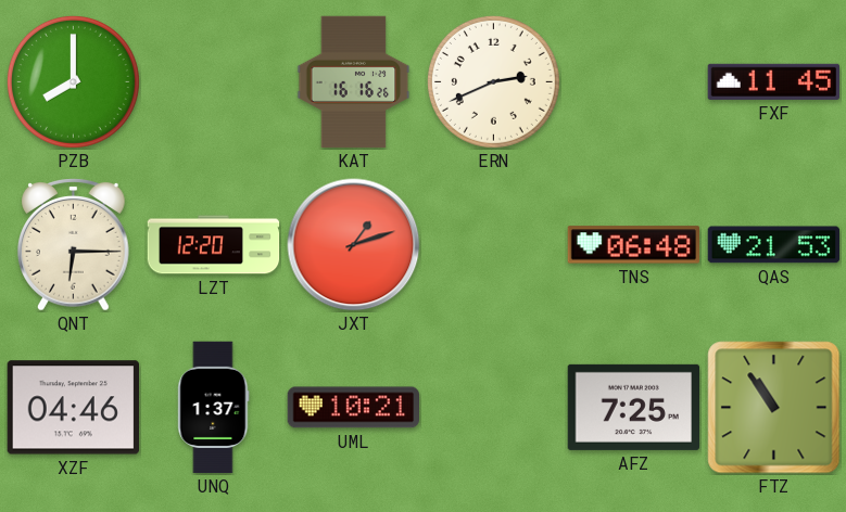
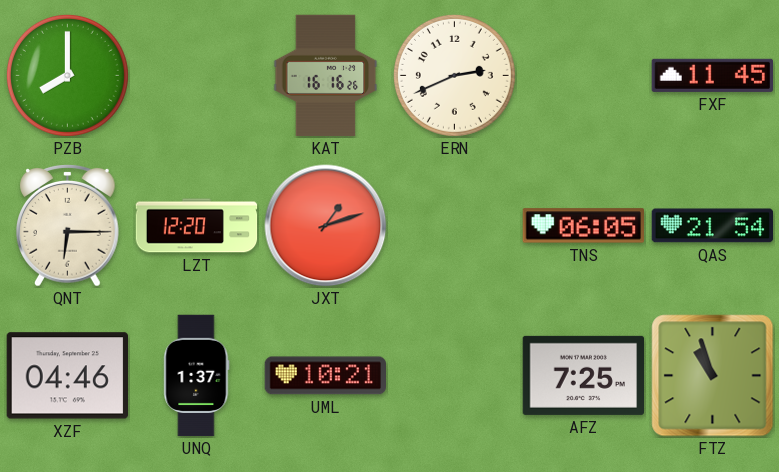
TNS: 06:48 -> 06:05
QAS: 21:53 -> 21:54
FTZ: 10:54 -> 10:57
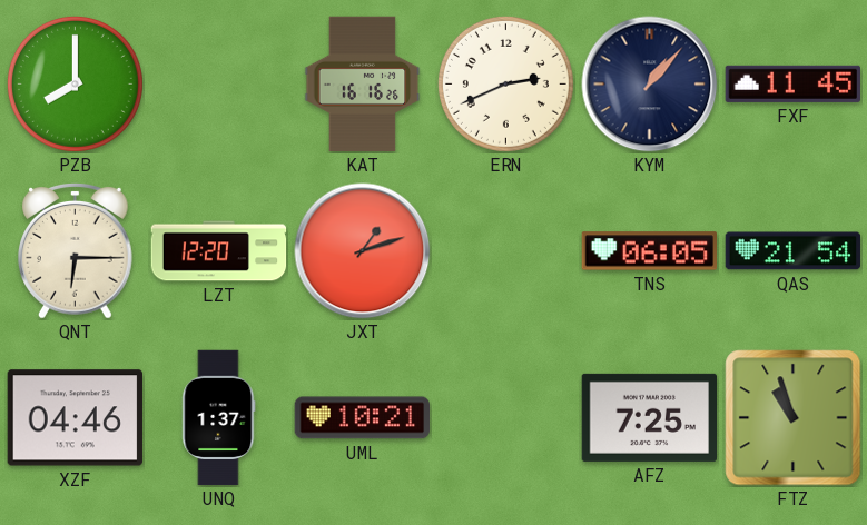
KYM: none -> 1:07
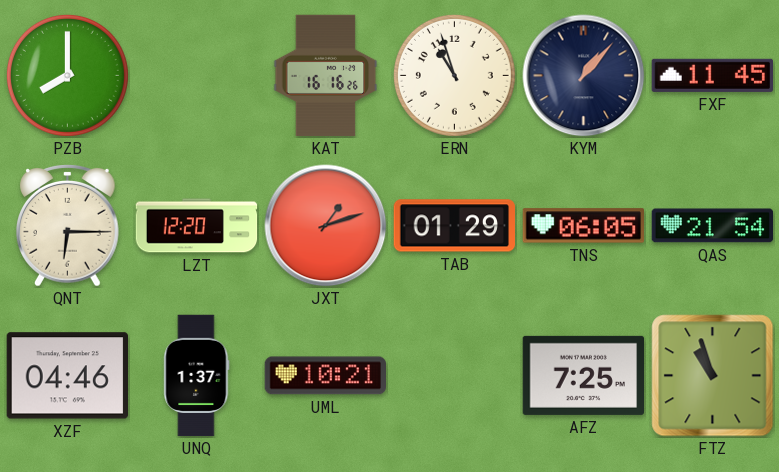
ERN: 2:41 -> 10:57
TAB: none -> 01:29
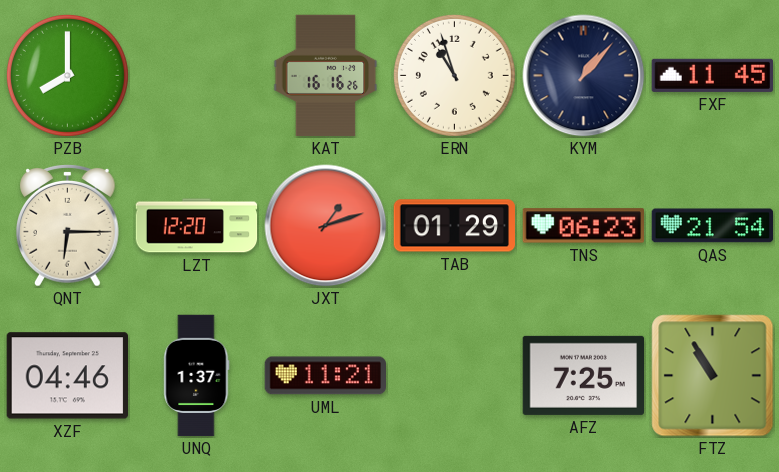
TNS: 06:05 -> 06:23
UML: 10:21 -> 11:21
FTZ: 10:57 -> 10:55
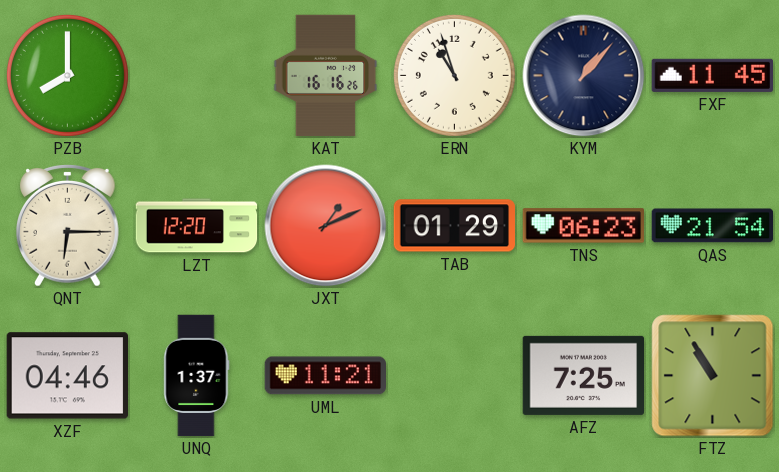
JXT: 1:12 -> 1:11
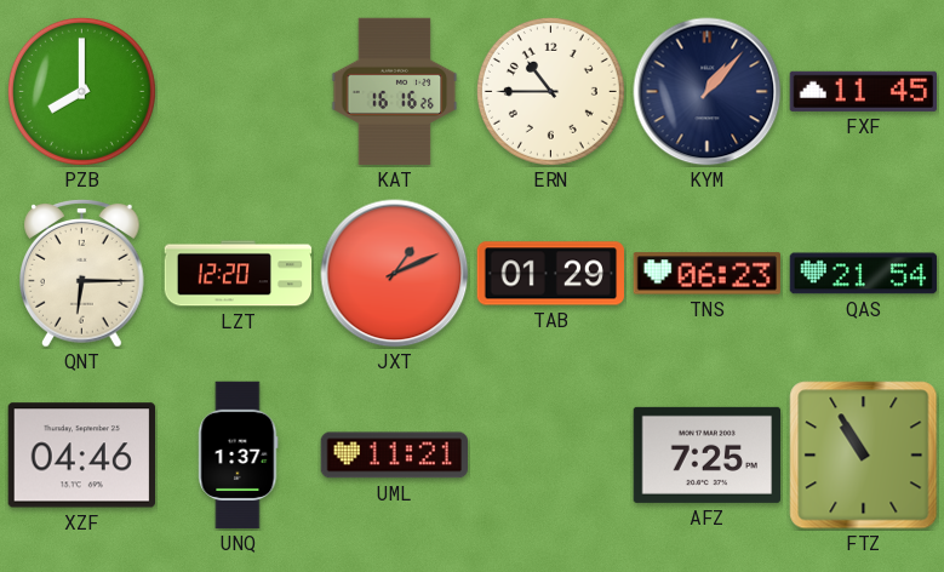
ERN: 10:57 -> 10:45
